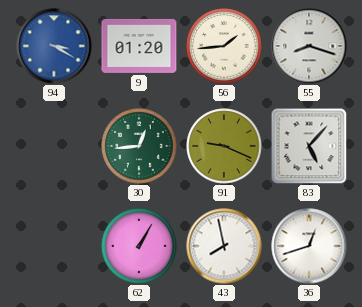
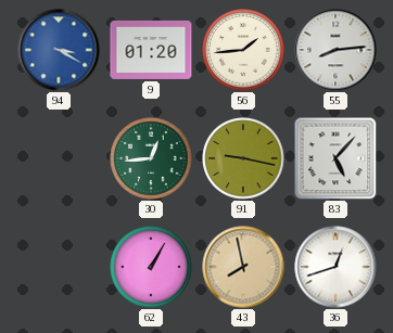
55: 8:18 -> 8:14
91: 9:19 -> 9:17
43 dial: white -> champagne
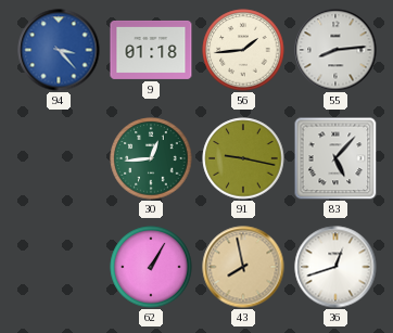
94: 3:20 -> 3:23
9: 01:20 -> 01:18
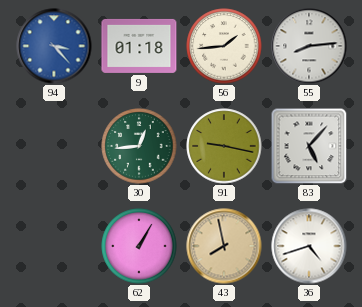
36: 12:42 -> 4:42
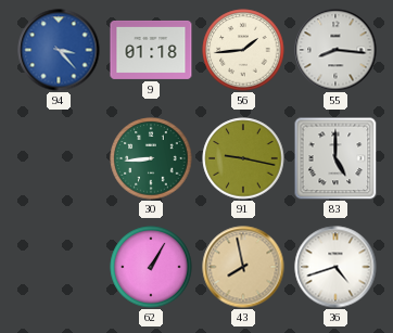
55: 8:14 -> 8:16
30: 12:44 -> 8:44
83: 5:07 -> 5:00
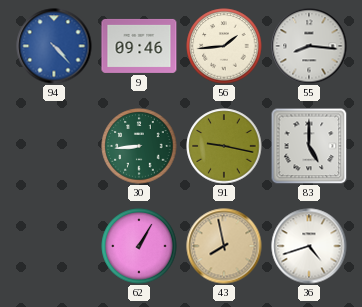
94: 3:23 -> 4:23
9: 01:18 -> 09:46
